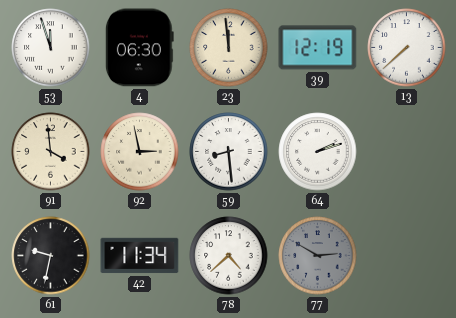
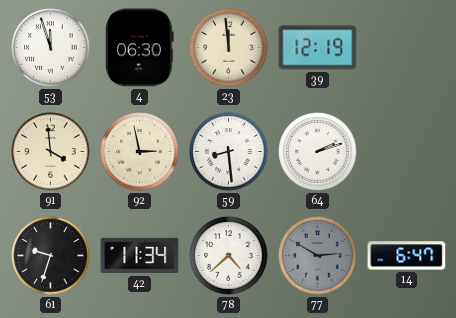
13: 7:38 -> none
61: 9:32 -> 9:33
14: none -> 6:47
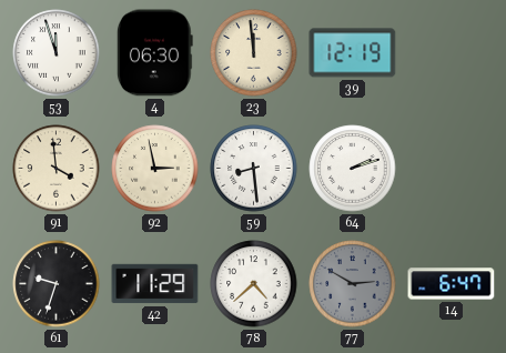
42: 11:34 -> 11:29
